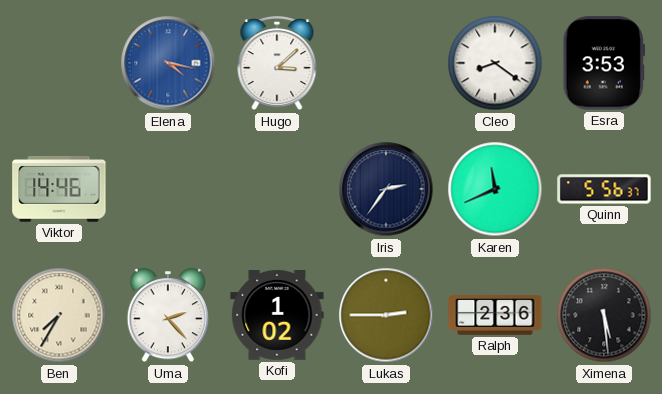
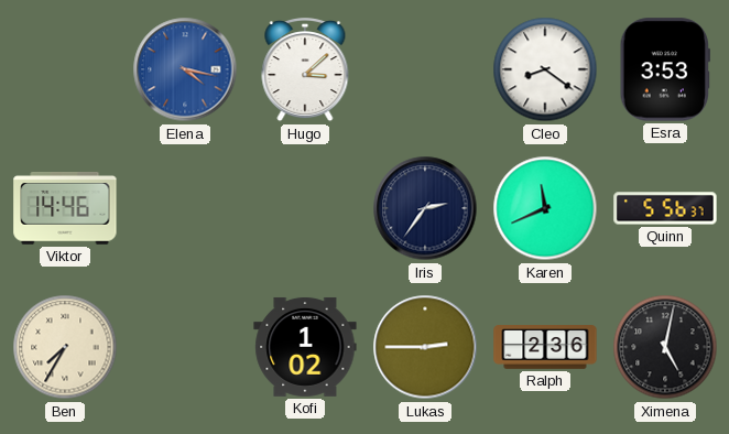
Uma: 2:23 -> none
Ximena: 5:29 -> 5:02
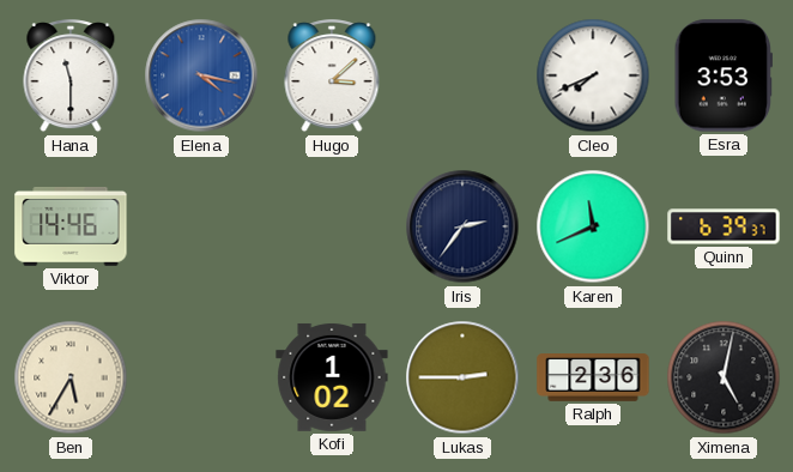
Hana: none -> 11:30
Cleo: 8:21 -> 7:41
Quinn: 5:56 -> 6:39
Ben: 7:35 -> 5:35
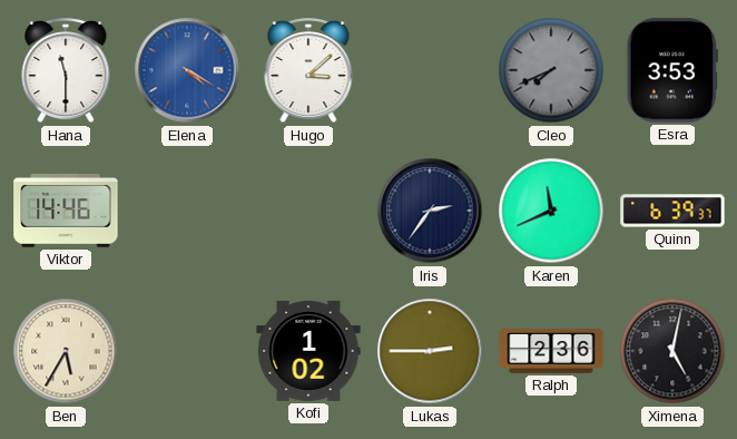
Elena: 4:17 -> 4:20
Cleo dial: white -> grey
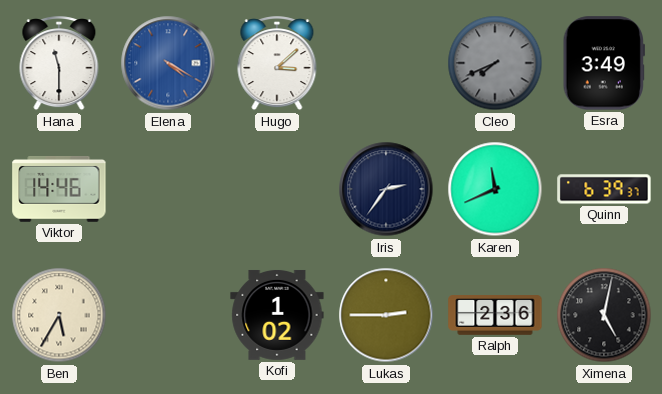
Esra: 3:53 -> 3:49
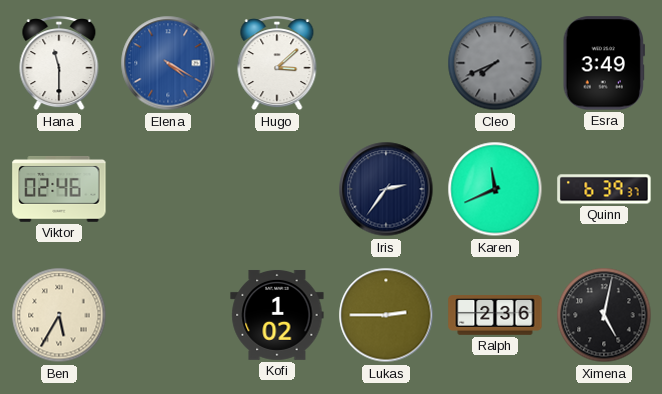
Viktor: 14:46 -> 02:46
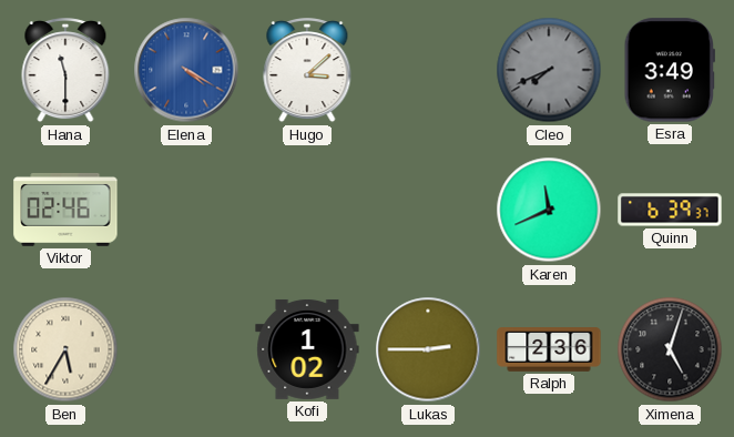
Iris: 2:36 -> none
Ximena: 5:02 -> 5:03
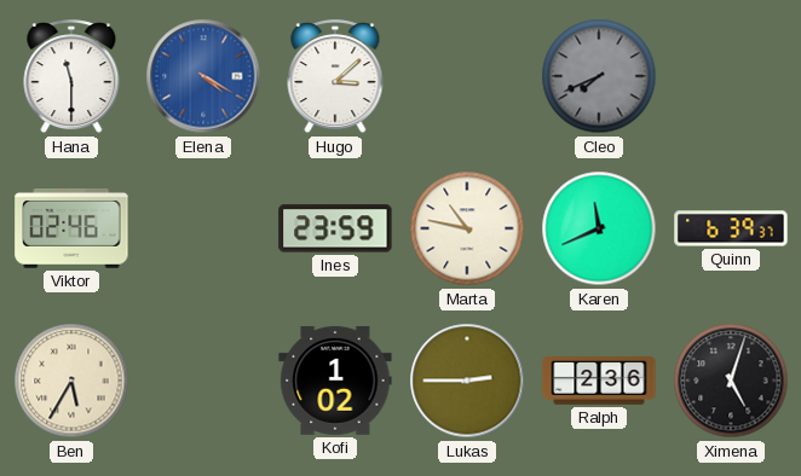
Esra: 3:49 -> none
Ines: none -> 23:59
Marta: none -> 10:47
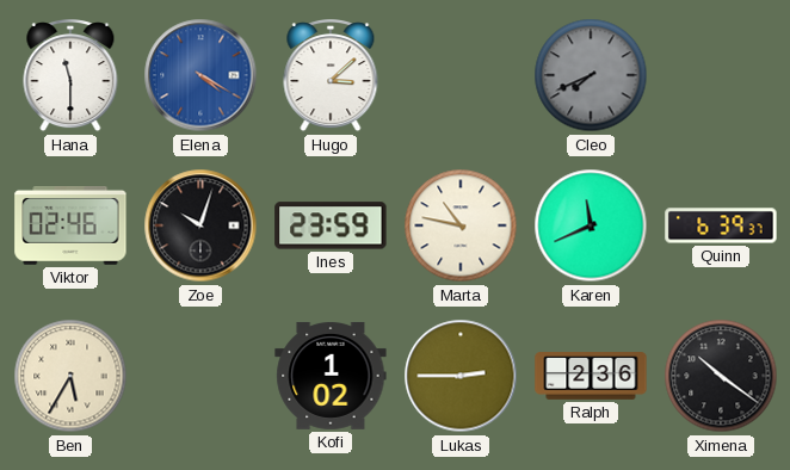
Zoe: none -> 10:03
Ximena: 5:03 -> 10:21
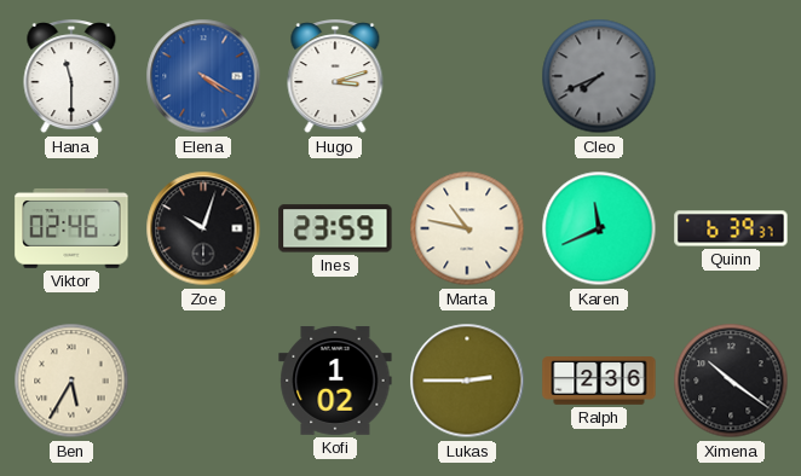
Hugo: 3:08 -> 3:12
